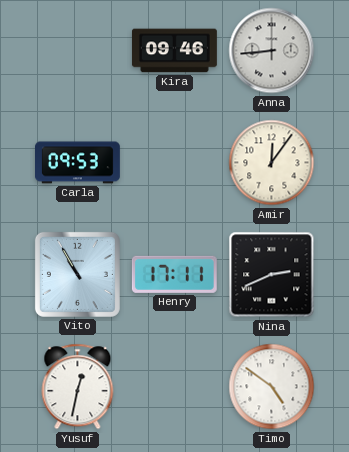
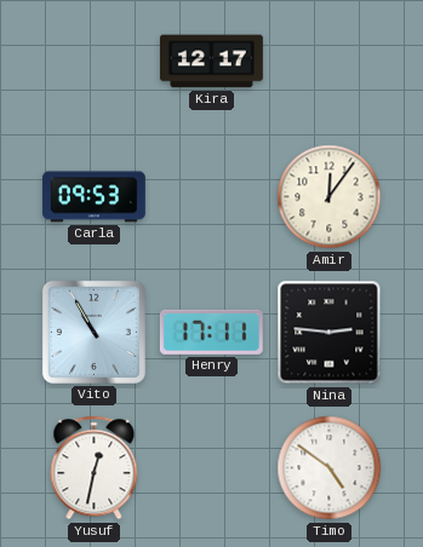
Kira: 09:46 -> 12:17
Anna: 8:44 -> none
Nina: 2:41 -> 2:46
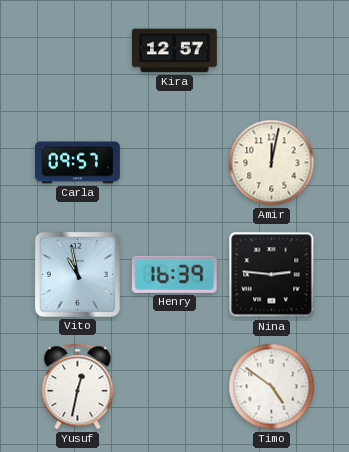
Kira: 12:17 -> 12:57
Carla: 09:53 -> 09:57
Amir: 12:06 -> 12:02
Vito: 10:55 -> 10:58
Henry: 17:11 -> 16:39
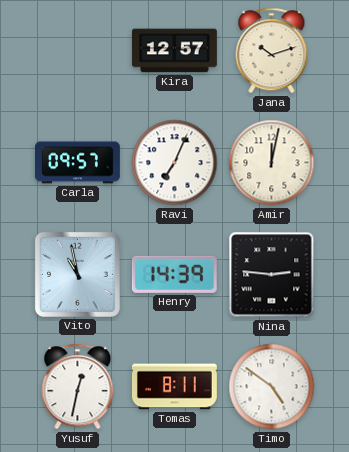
Jana: none -> 10:12
Ravi: none -> 7:04
Henry: 16:39 -> 14:39
Tomas: none -> 8:11
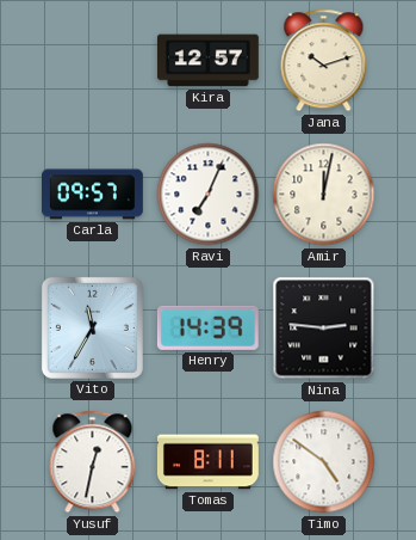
Vito: 10:58 -> 11:35
